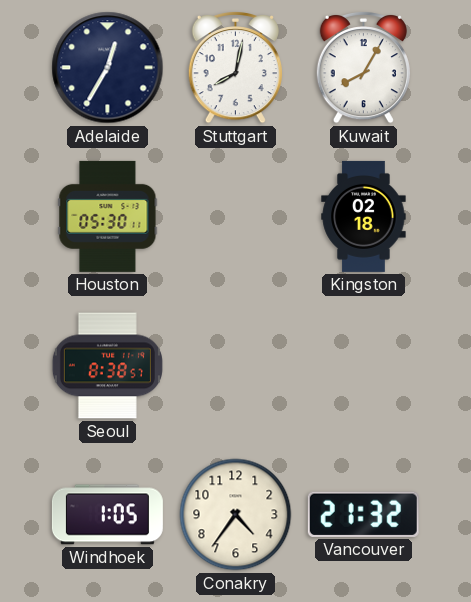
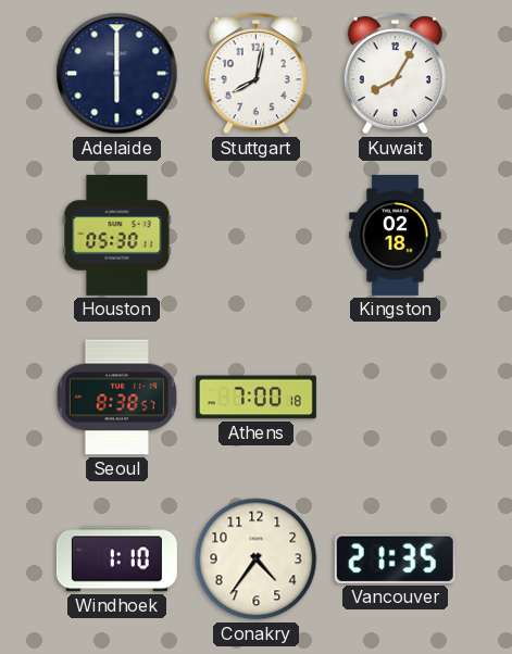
Adelaide: 12:35 -> 6:00
Athens: none -> 7:00
Windhoek: 1:05 -> 1:10
Vancouver: 21:32 -> 21:35
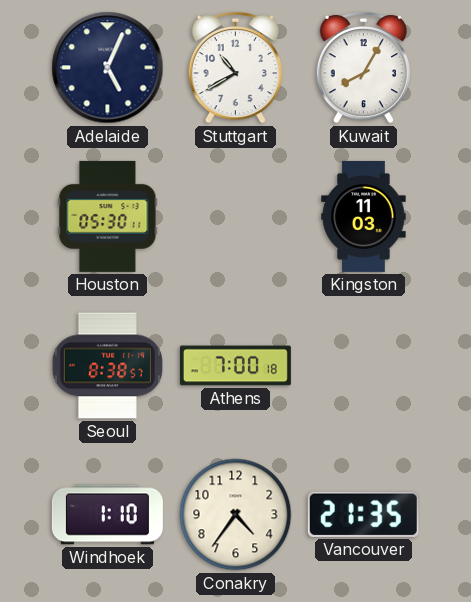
Adelaide: 6:00 -> 5:04
Stuttgart: 8:02 -> 10:40
Kingston: 02:18 -> 11:03
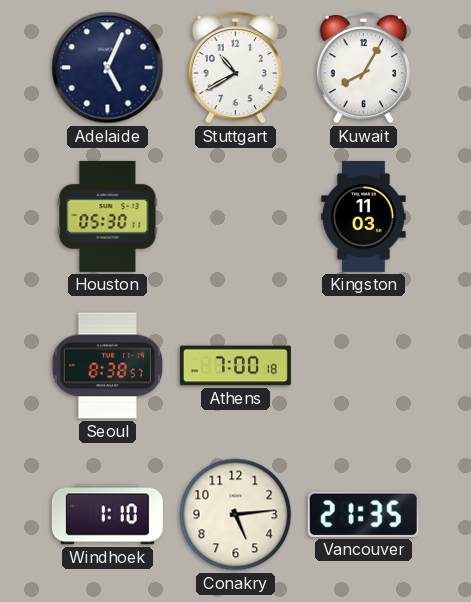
Conakry: 4:36 -> 5:14
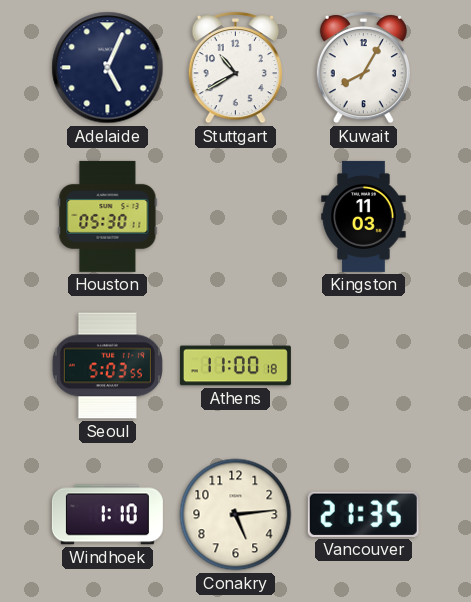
Seoul: 8:38 -> 5:03
Athens: 7:00 -> 11:00
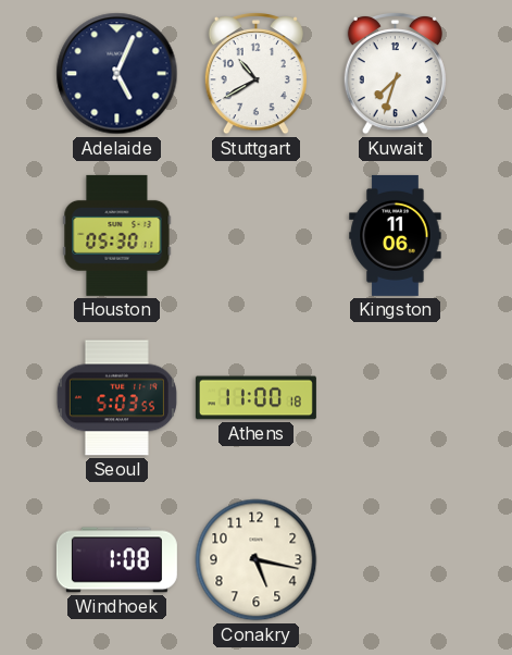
Kuwait: 8:05 -> 7:33
Kingston: 11:03 -> 11:06
Windhoek: 1:10 -> 1:08
Conakry: 5:14 -> 5:17
Vancouver: 21:35 -> none
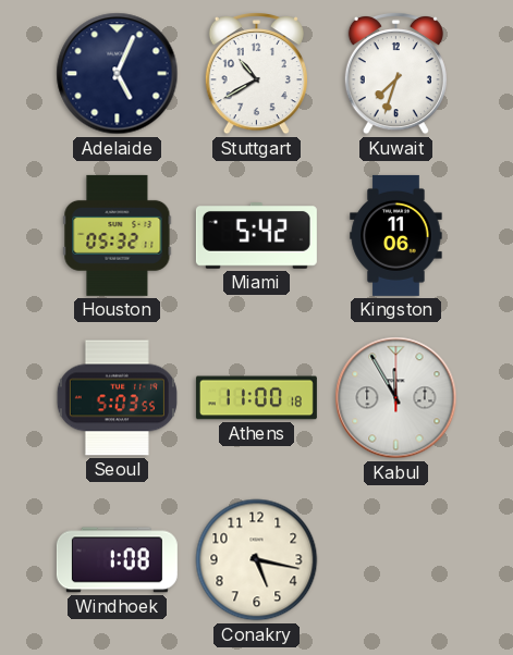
Houston: 05:30 -> 05:32
Miami: none -> 5:42
Kabul: none -> 11:55
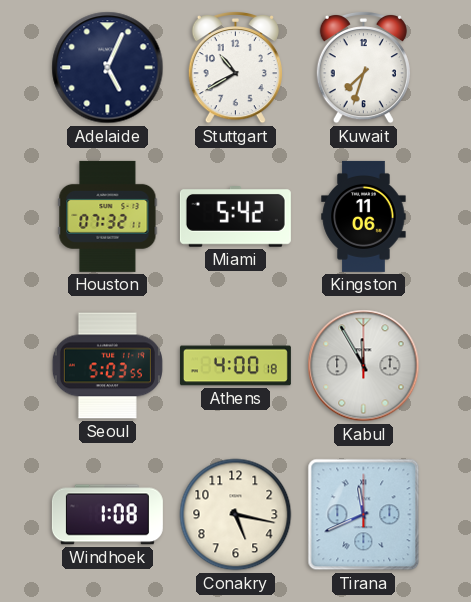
Houston: 05:32 -> 07:32
Athens: 11:00 -> 4:00
Tirana: none -> 11:41
